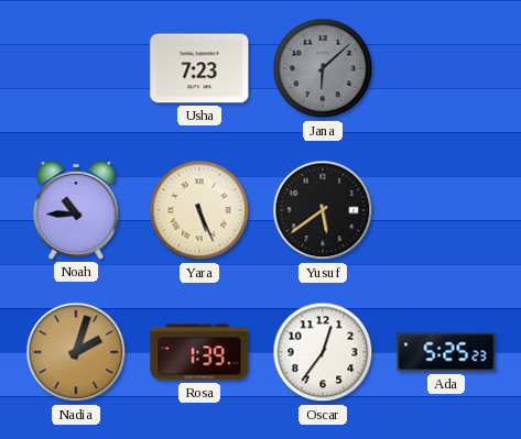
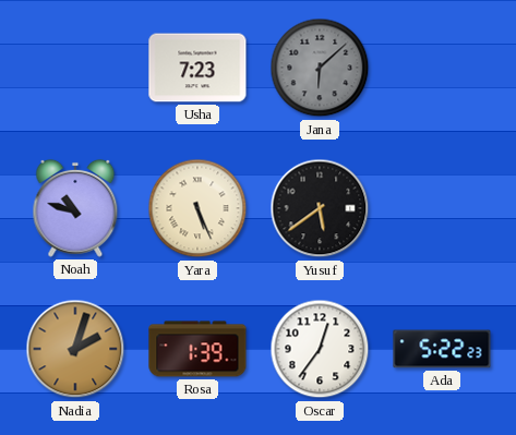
Noah: 10:45 -> 10:48
Ada: 5:25 -> 5:22
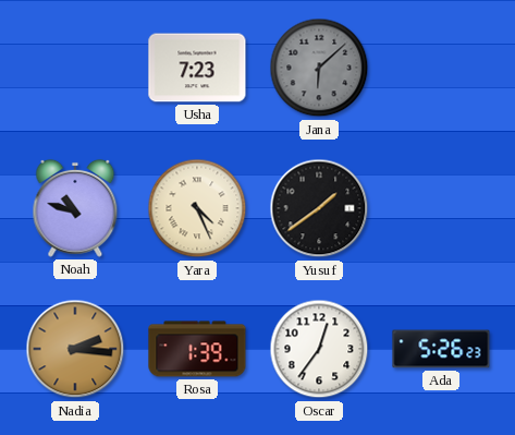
Yara: 5:26 -> 4:26
Yusuf: 5:39 -> 1:39
Nadia: 2:03 -> 2:16
Ada: 5:22 -> 5:26
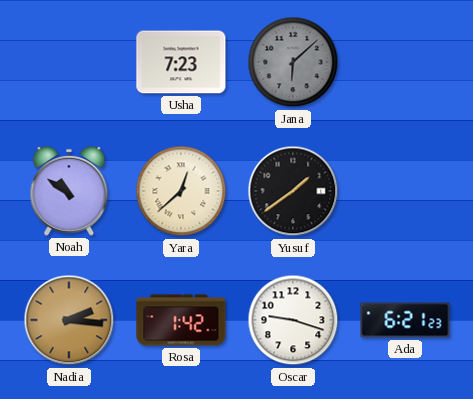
Noah: 10:48 -> 10:51
Yara: 4:26 -> 12:38
Rosa: 1:39 -> 1:42
Oscar: 12:36 -> 9:18
Ada: 5:26 -> 6:21
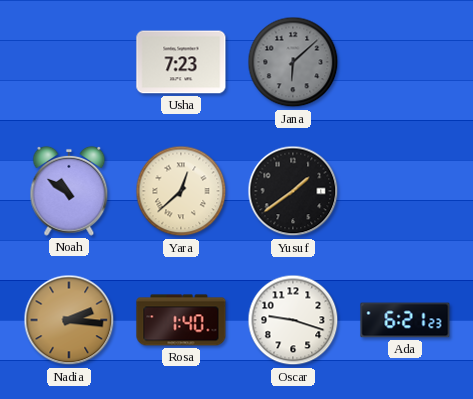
Rosa: 1:42 -> 1:40
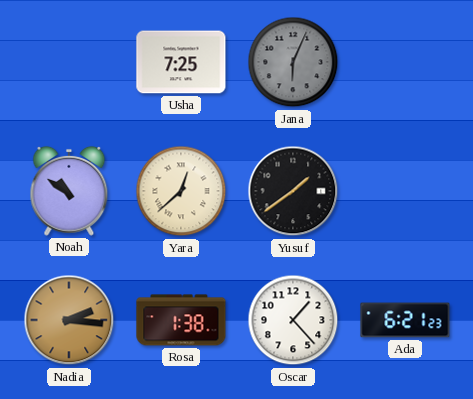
Usha: 7:23 -> 7:25
Jana: 6:08 -> 6:04
Rosa: 1:40 -> 1:38
Oscar: 9:18 -> 1:23
